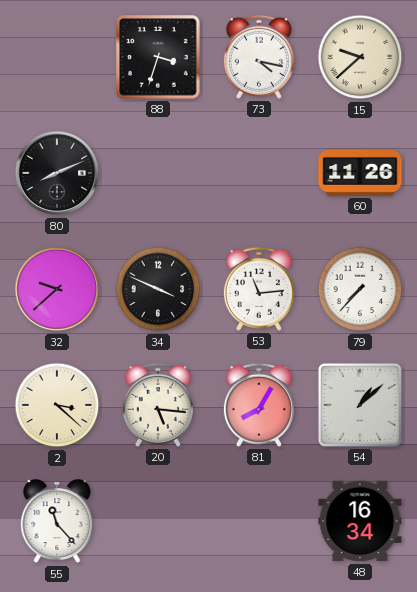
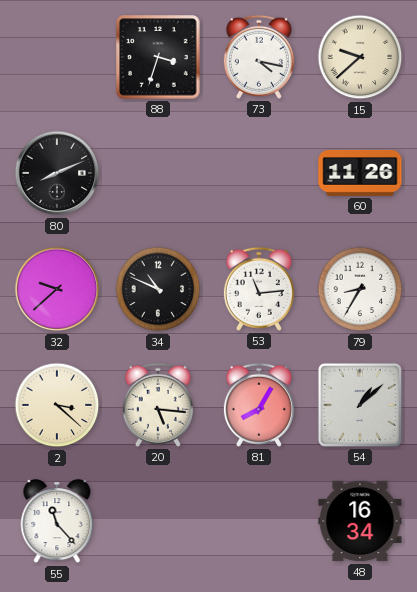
34: 3:49 -> 10:49
79: 7:37 -> 8:35
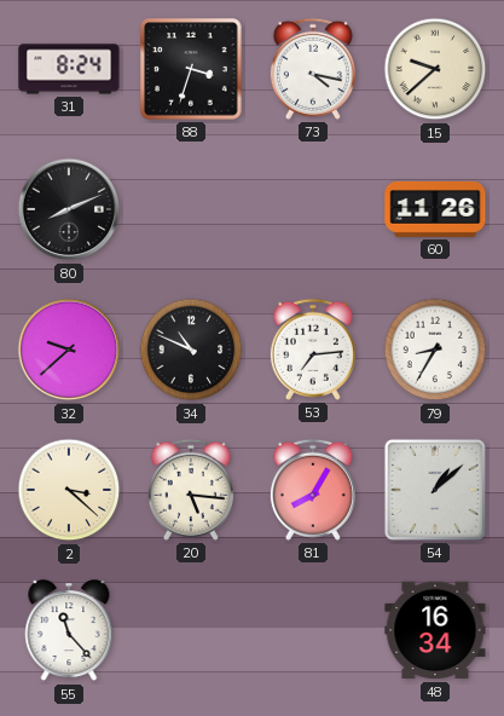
31: none -> 8:24
53: 11:14 -> 7:14
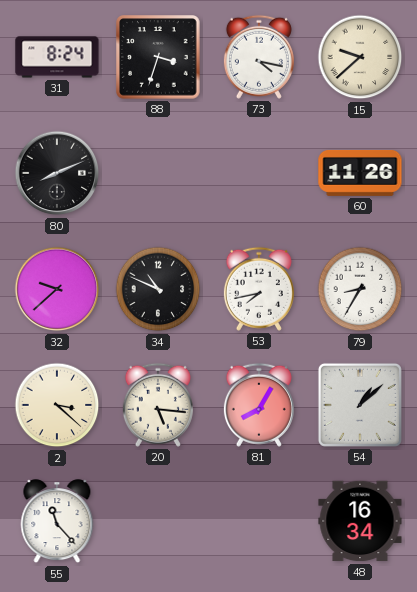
53: 7:14 -> 7:43
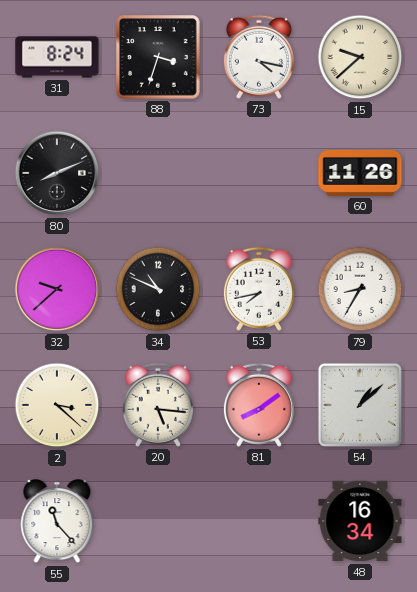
81: 8:05 -> 8:09
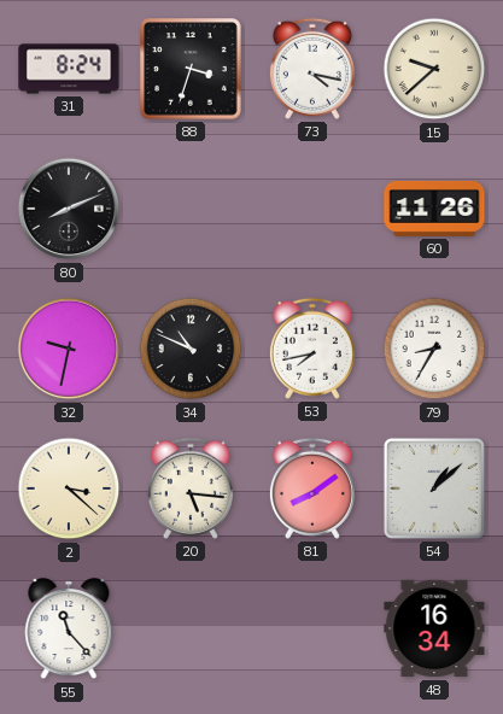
32: 9:38 -> 9:32
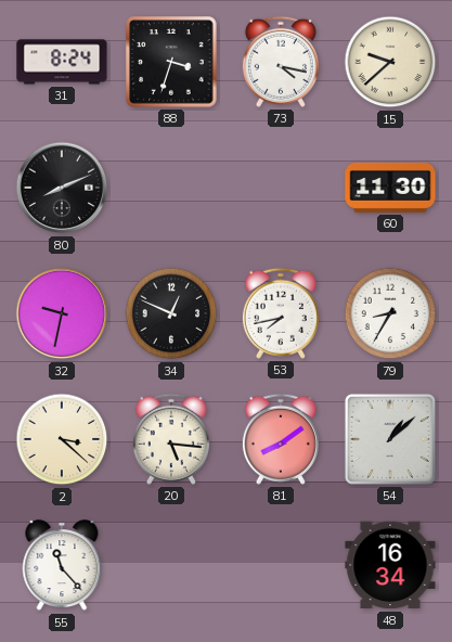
60: 11:26 -> 11:30
34: 10:49 -> 12:49
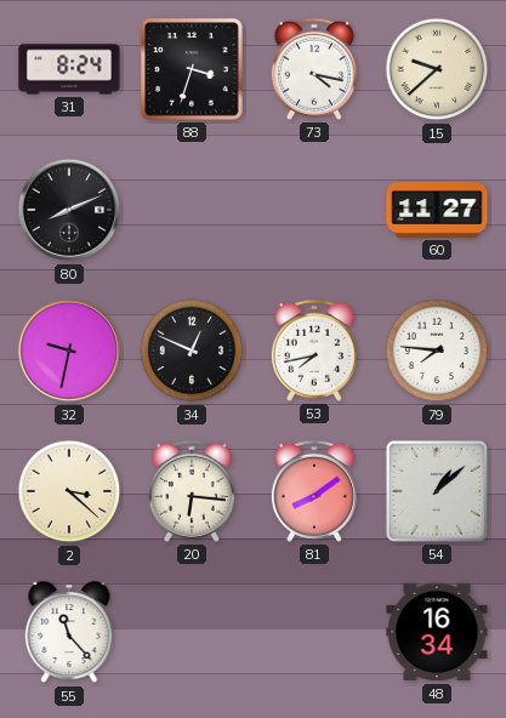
60: 11:30 -> 11:27
79: 8:35 -> 7:46
20: 5:16 -> 6:16
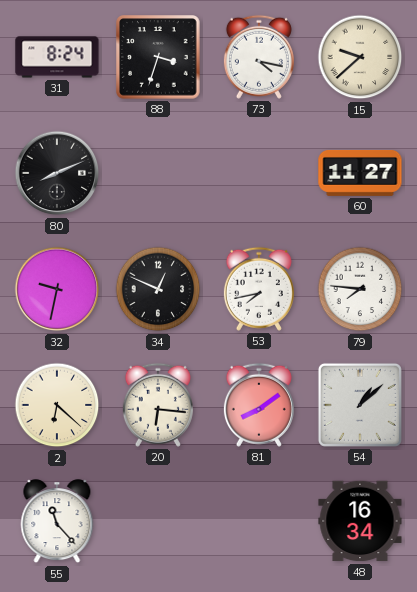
2: 3:22 -> 6:22
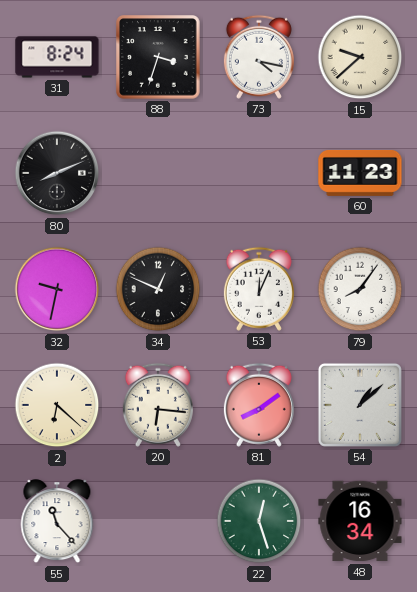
60: 11:27 -> 11:23
53: 7:43 -> 12:04
79: 7:46 -> 8:06
22: none -> 12:27
